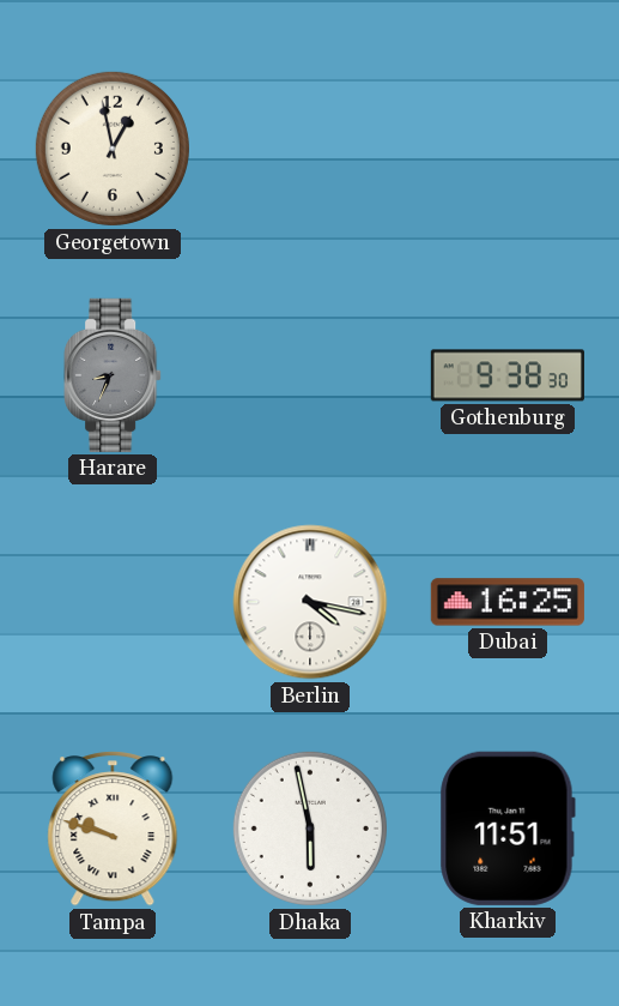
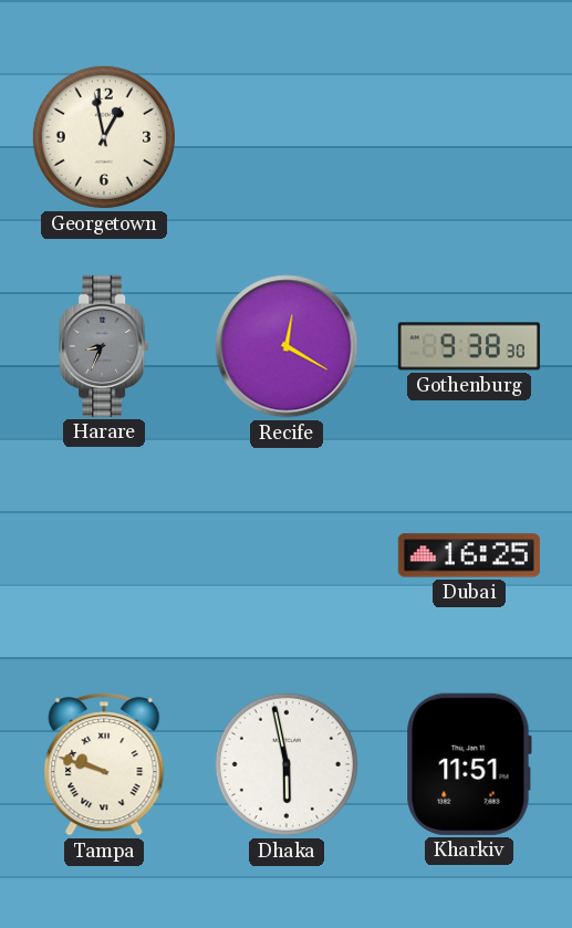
Recife: none -> 12:20
Berlin: 4:17 -> none
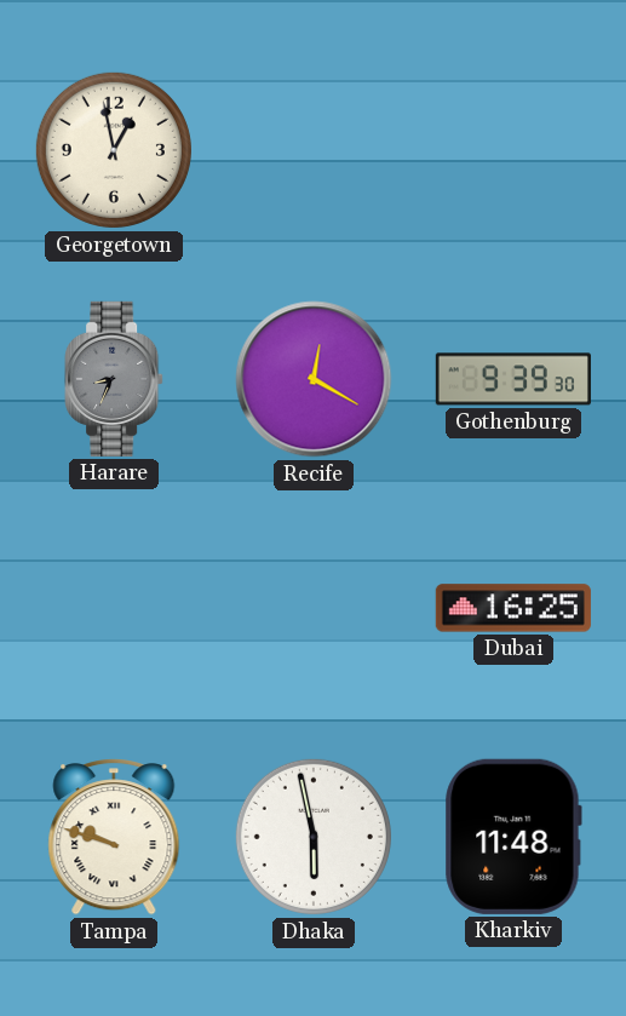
Gothenburg: 9:38 -> 9:39
Kharkiv: 11:51 -> 11:48
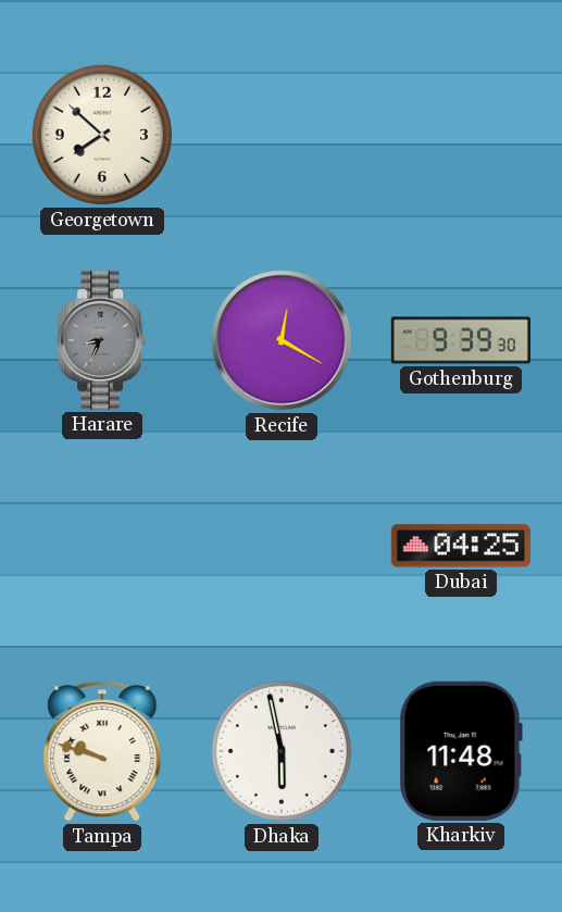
Georgetown: 12:58 -> 7:52
Dubai: 16:25 -> 04:25
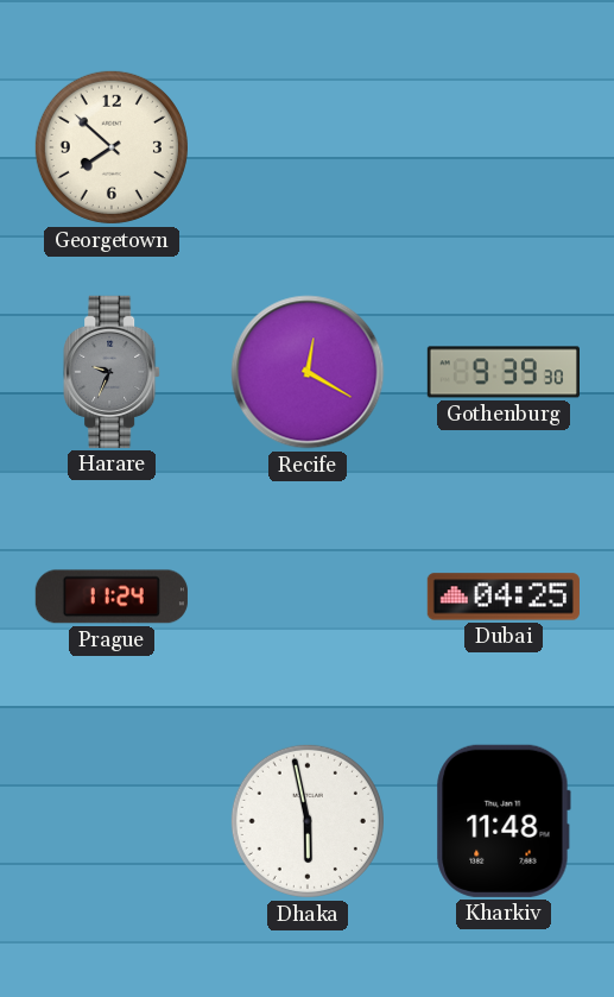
Harare: 8:34 -> 9:34
Prague: none -> 11:24
Tampa: 9:48 -> none
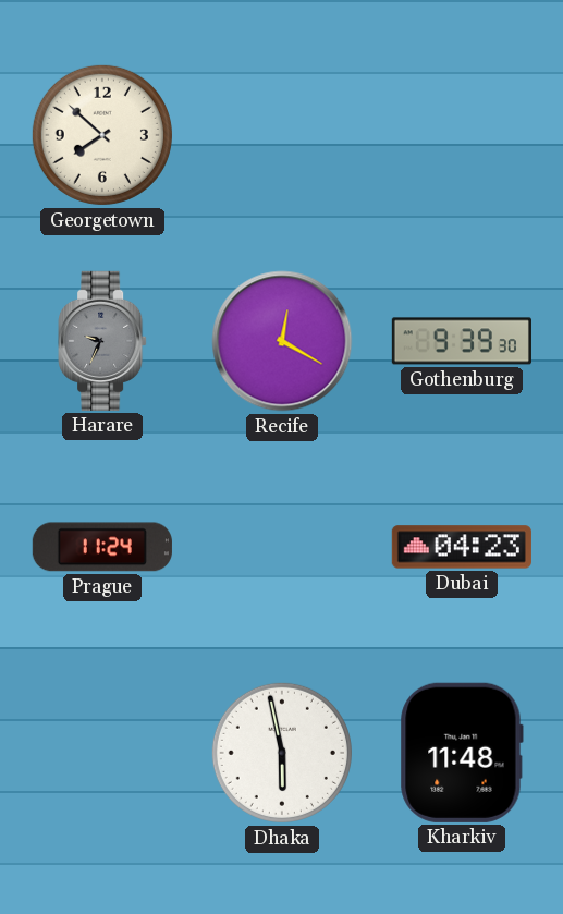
Dubai: 04:25 -> 04:23
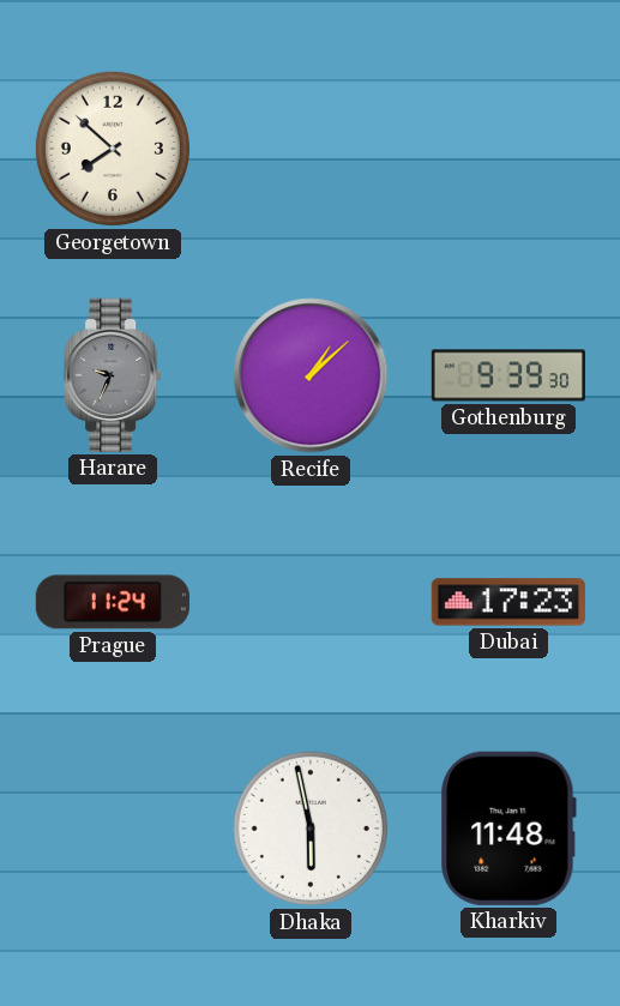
Recife: 12:20 -> 1:08
Dubai: 04:23 -> 17:23
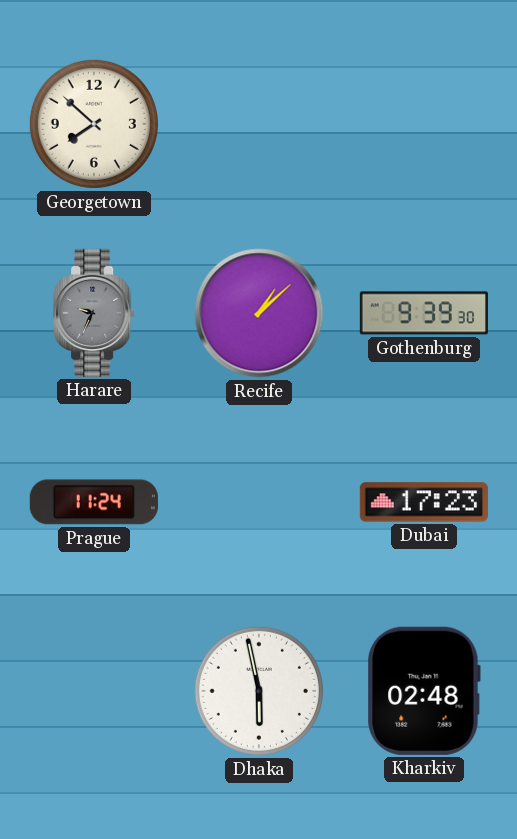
Kharkiv: 11:48 -> 02:48
